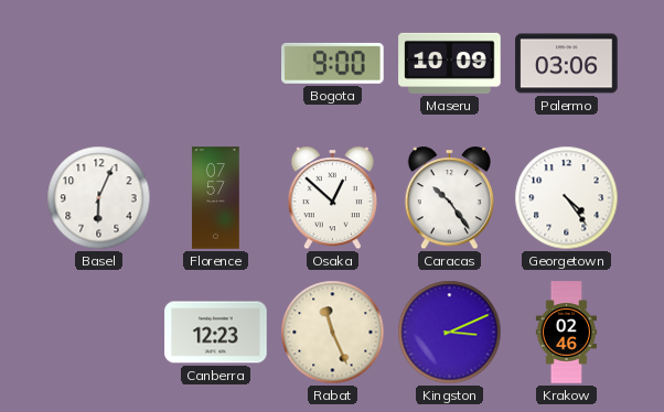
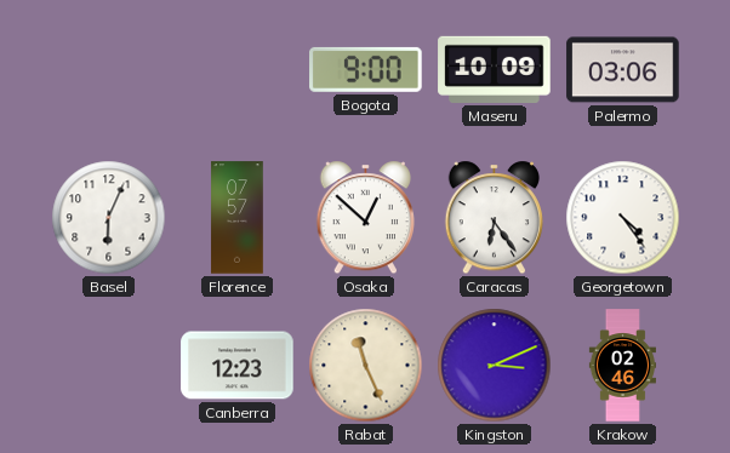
Caracas: 10:24 -> 6:24
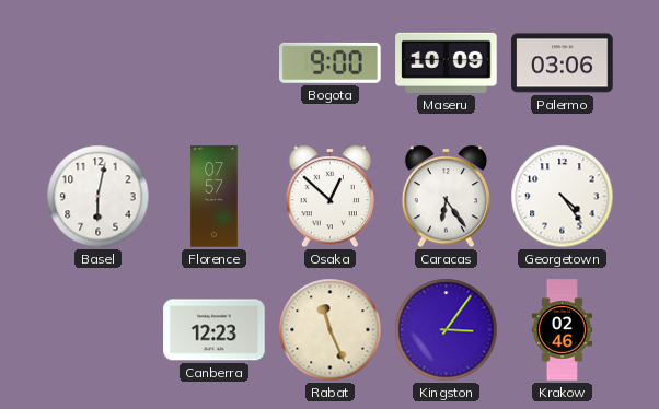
Basel: 6:04 -> 6:02
Kingston: 3:11 -> 3:06
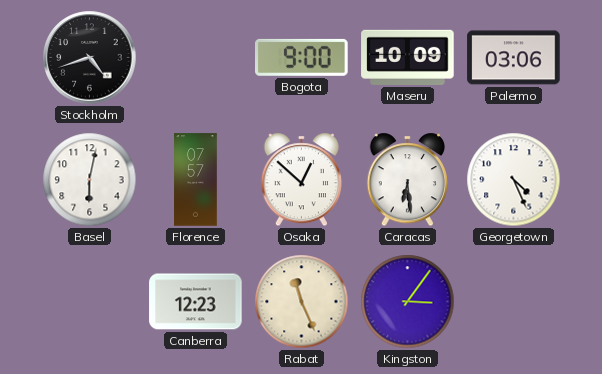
Stockholm: none -> 4:42
Caracas: 6:24 -> 6:29
Georgetown: 4:24 -> 4:26
Krakow: 02:46 -> none
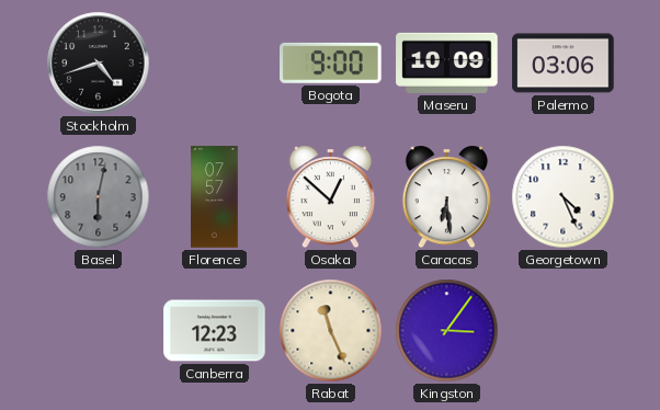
Basel dial: white -> grey
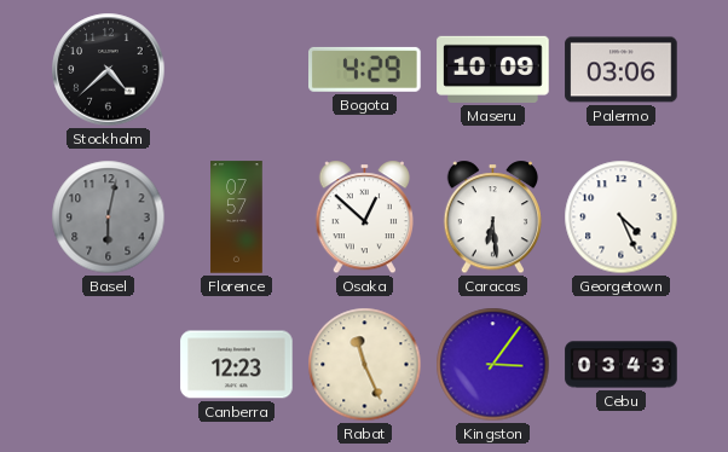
Stockholm: 4:42 -> 4:38
Bogota: 9:00 -> 4:29
Cebu: none -> 03:43
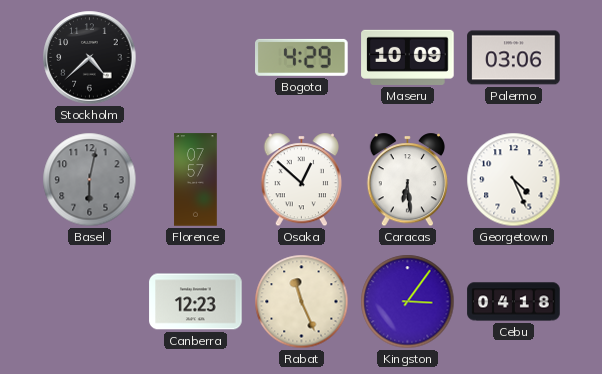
Cebu: 03:43 -> 04:18
